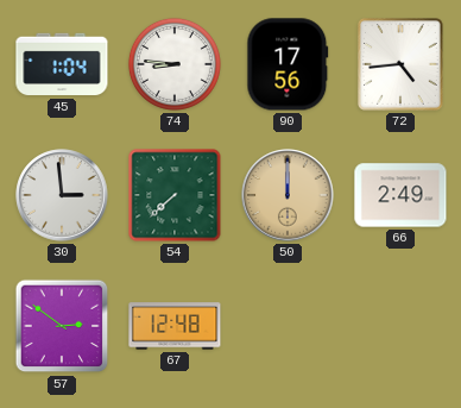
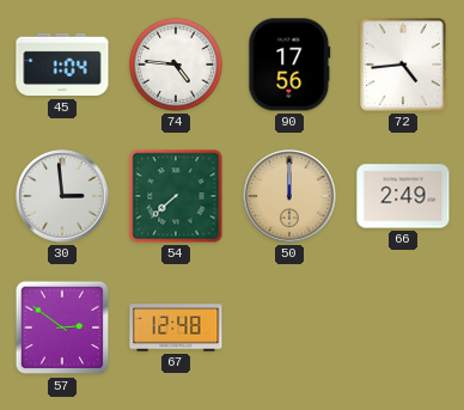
74: 8:46 -> 4:46
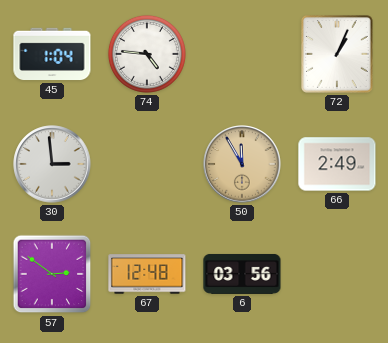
90: 17:56 -> none
72: 4:44 -> 1:04
54: 7:38 -> none
50: 12:00 -> 11:55
6: none -> 03:56
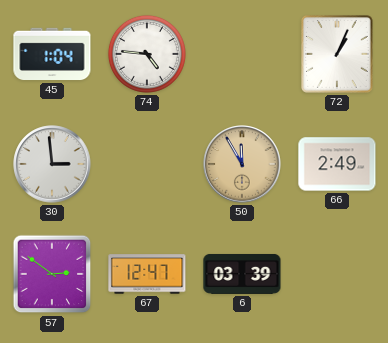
67: 12:48 -> 12:47
6: 03:56 -> 03:39
